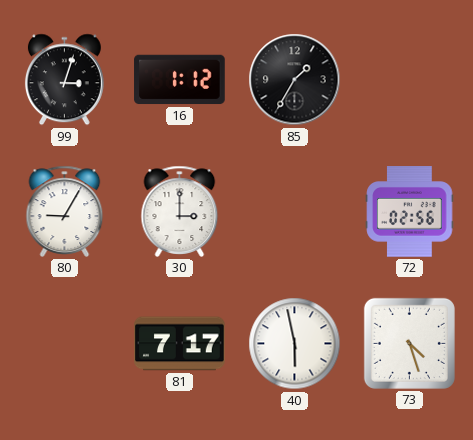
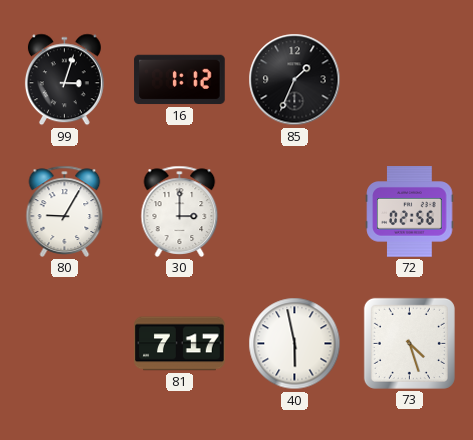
85: 1:35 -> 1:34
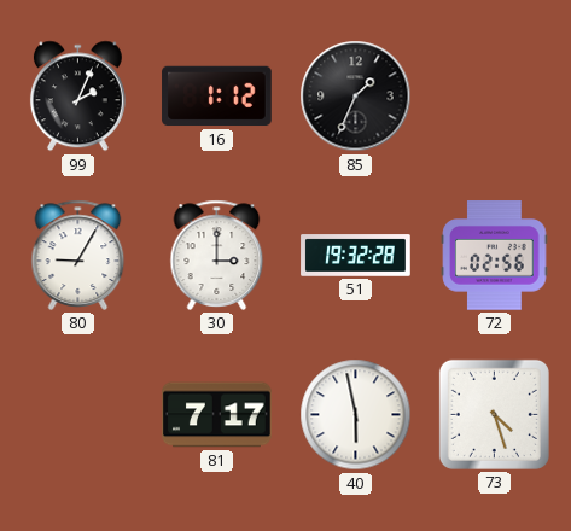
99: 3:03 -> 2:04
51: none -> 19:32
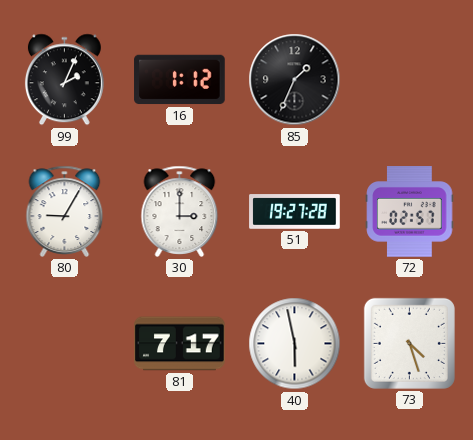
51: 19:32 -> 19:27
72: 02:56 -> 02:57
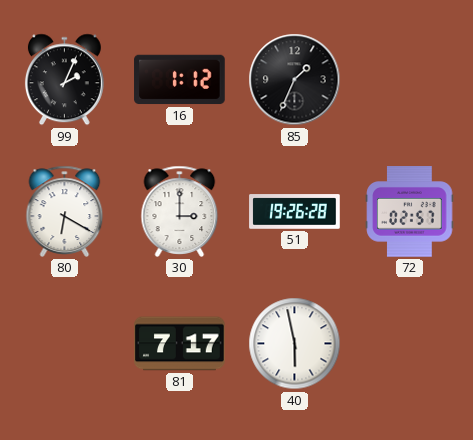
80: 9:05 -> 6:20
51: 19:27 -> 19:26
73: 4:27 -> none
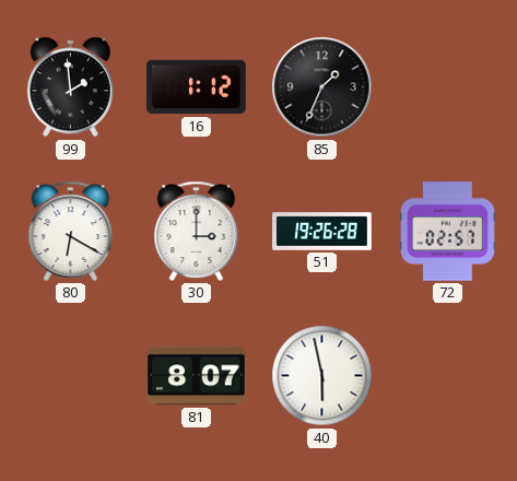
99: 2:04 -> 1:59
81: 7:17 -> 8:07
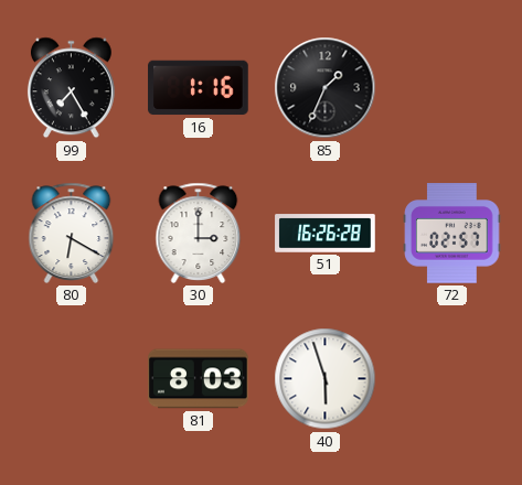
99: 1:59 -> 7:25
16: 1:12 -> 1:16
51: 19:26 -> 16:26
81: 8:07 -> 8:03
40: 5:58 -> 5:57
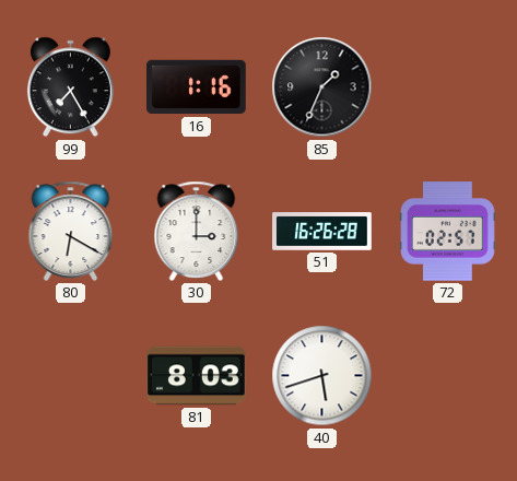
40: 5:57 -> 5:42
